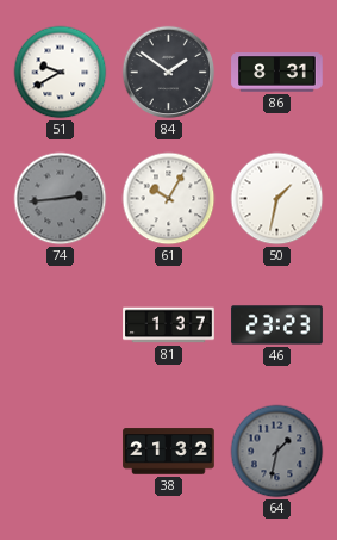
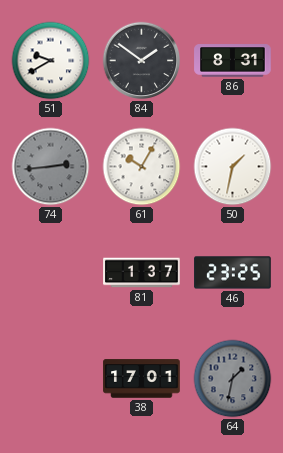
46: 23:23 -> 23:25
38: 21:32 -> 17:01
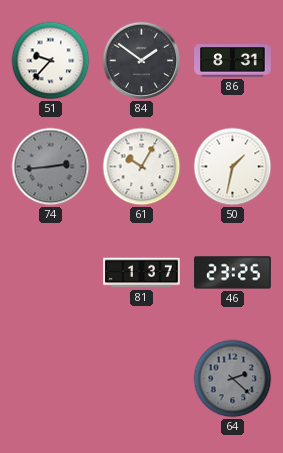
51: 9:40 -> 9:37
38: 17:01 -> none
64: 1:32 -> 2:22
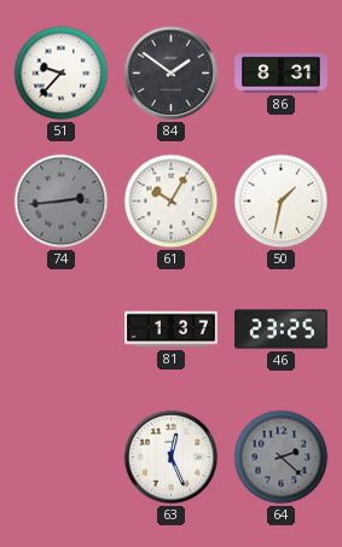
63: none -> 12:26
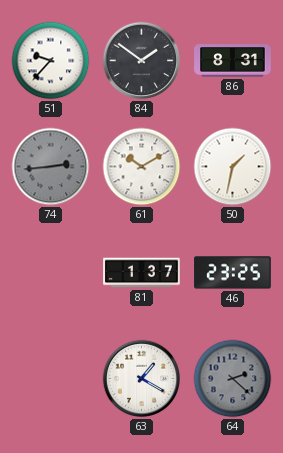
61: 10:05 -> 10:10
63: 12:26 -> 1:20
